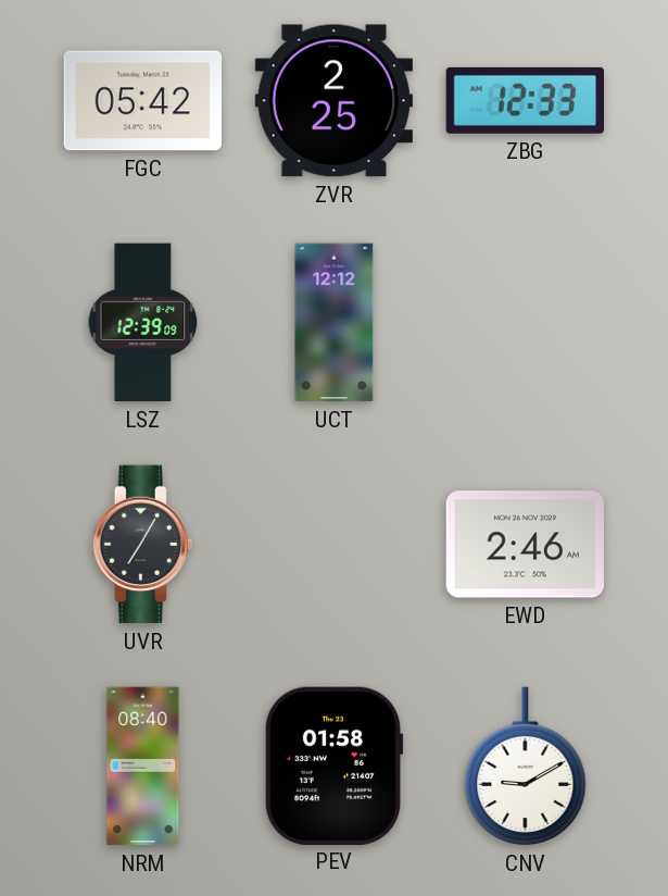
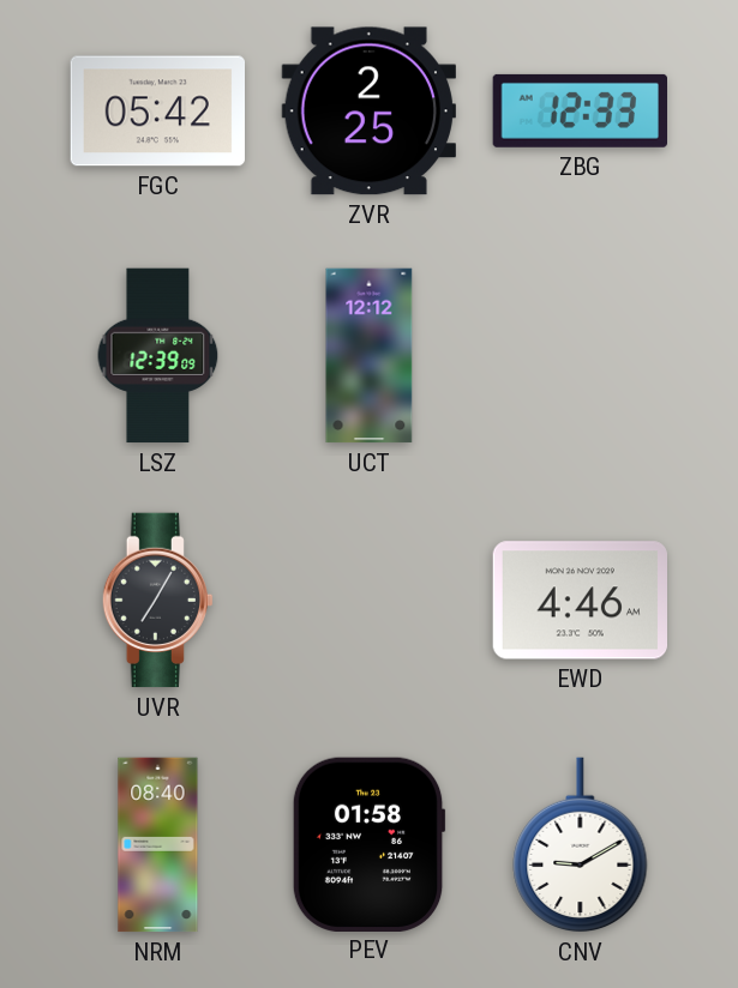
EWD: 2:46 -> 4:46
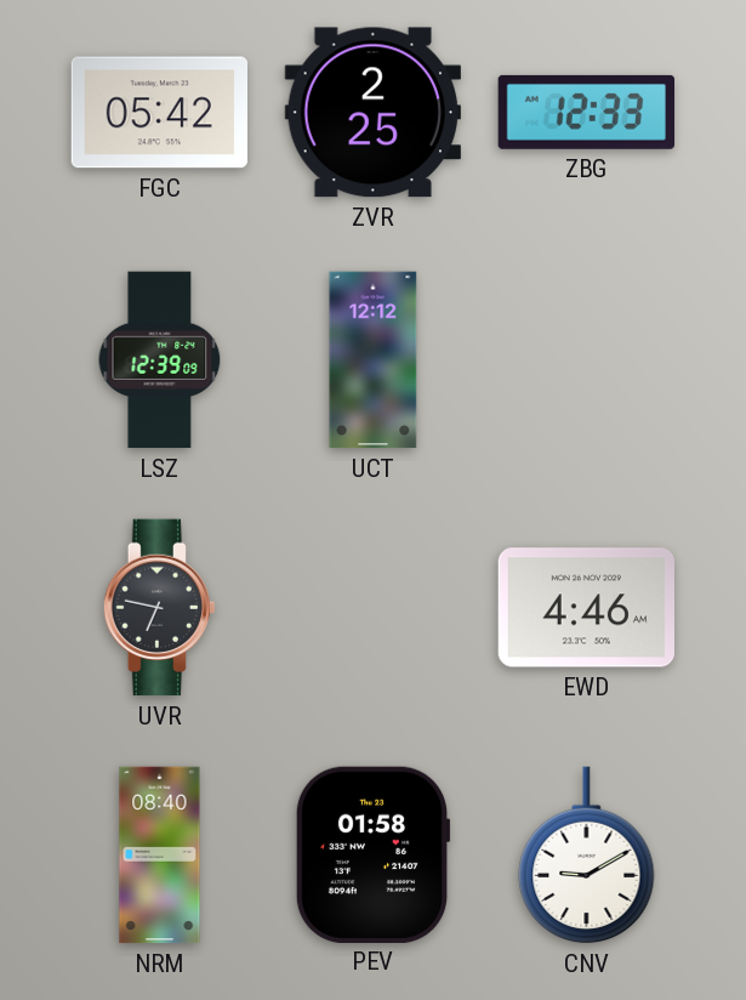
UVR: 7:05 -> 6:47
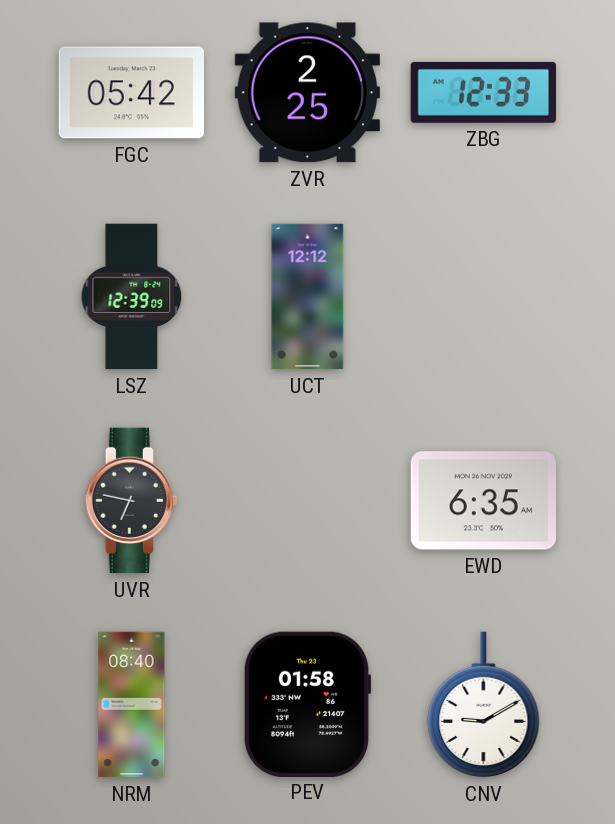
EWD: 4:46 -> 6:35
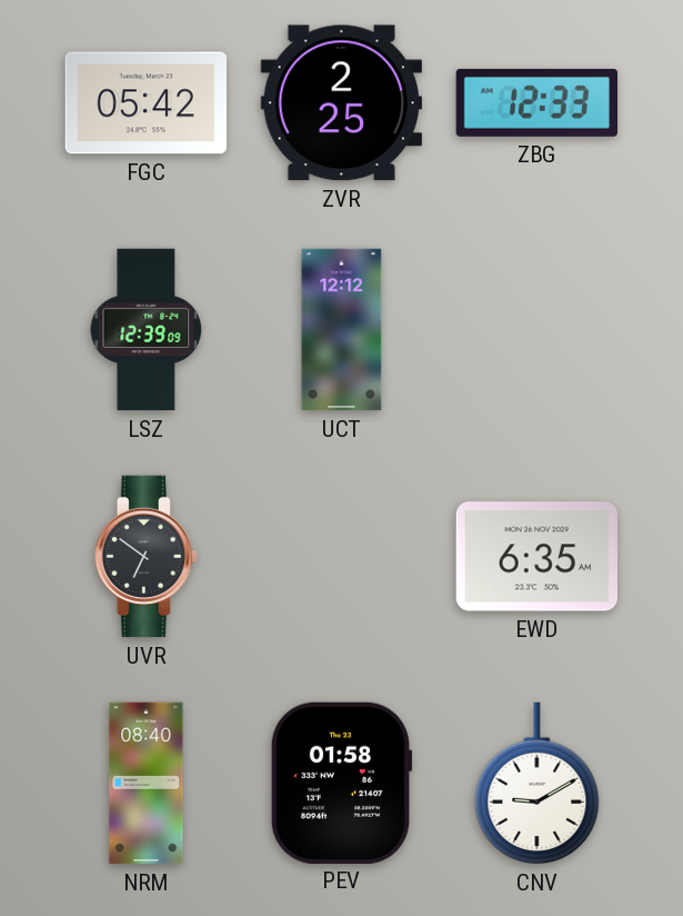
UVR: 6:47 -> 6:51
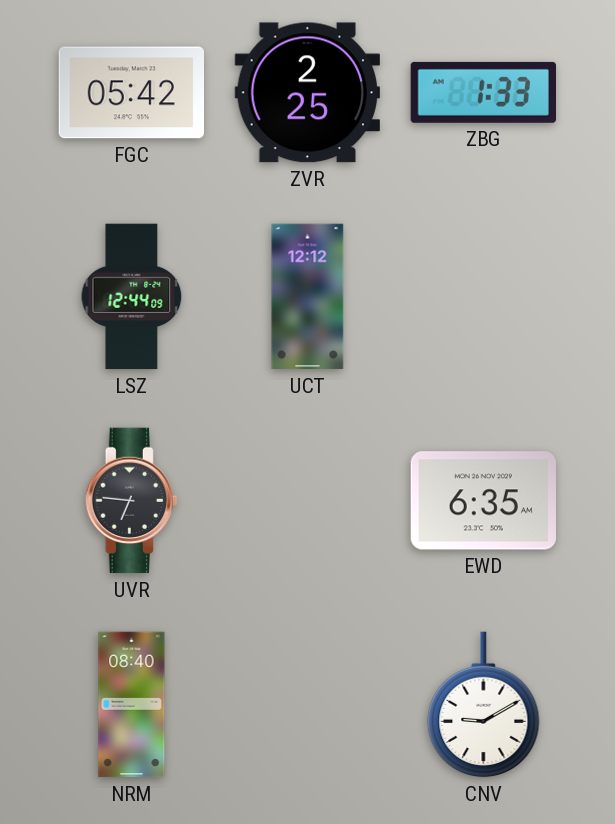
ZBG: 12:33 -> 1:33
LSZ: 12:39 -> 12:44
UVR: 6:51 -> 6:46
PEV: 01:58 -> none
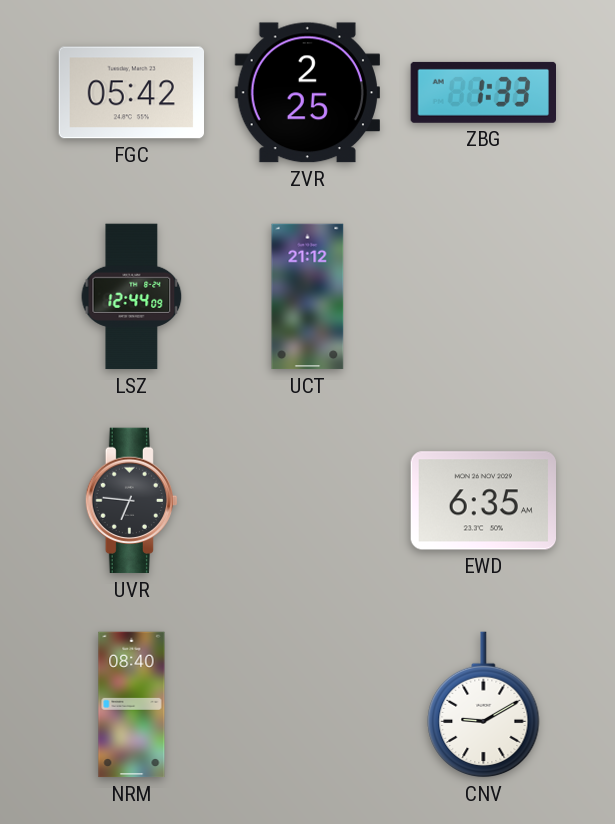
UCT: 12:12 -> 21:12
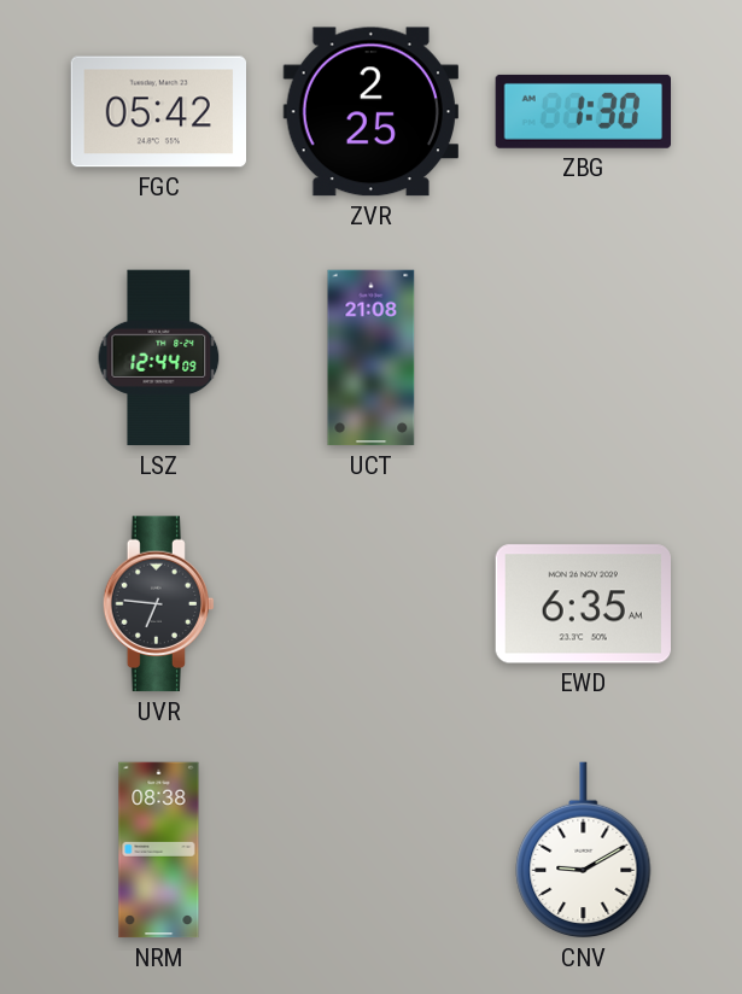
ZBG: 1:33 -> 1:30
UCT: 21:12 -> 21:08
NRM: 08:40 -> 08:38
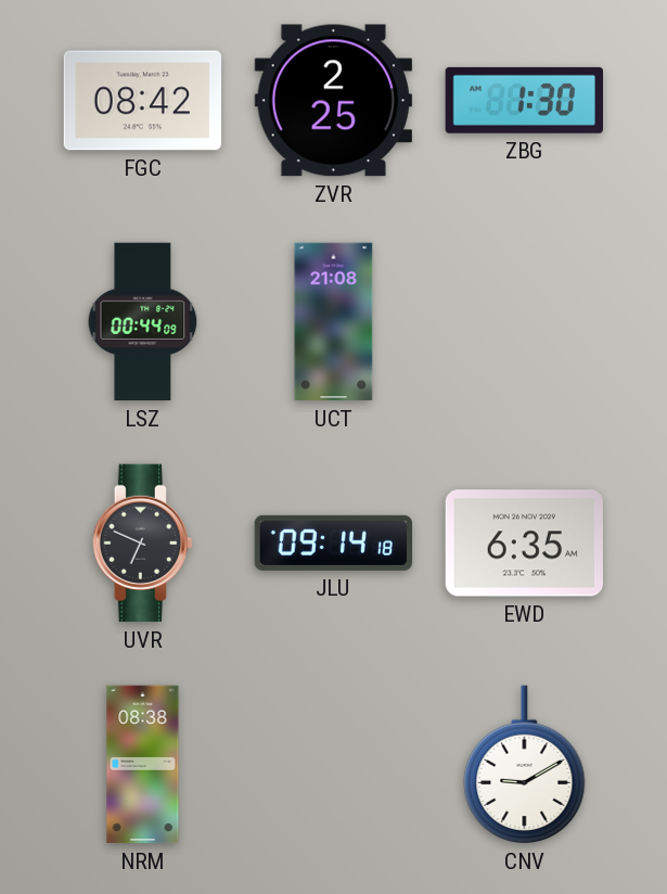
FGC: 05:42 -> 08:42
LSZ: 12:44 -> 00:44
UVR: 6:46 -> 6:49
JLU: none -> 09:14
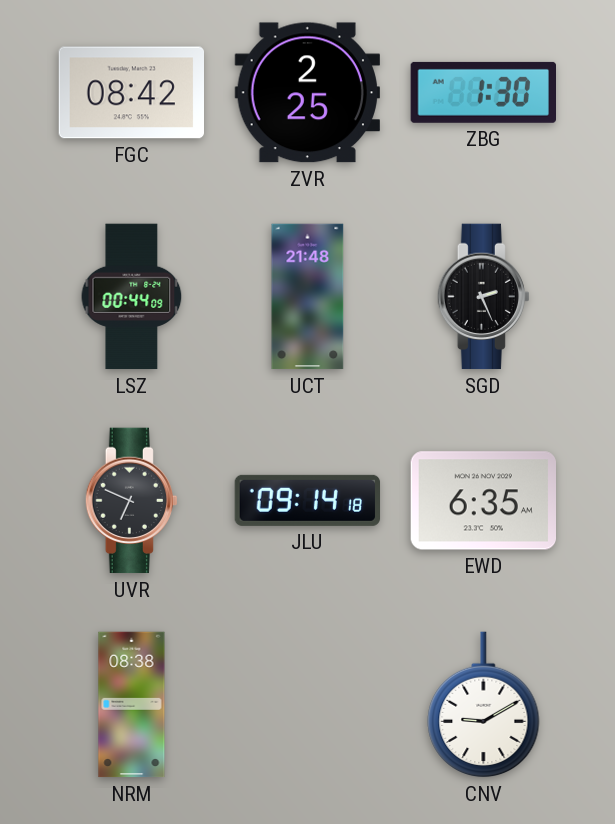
UCT: 21:08 -> 21:48
SGD: none -> 2:26
